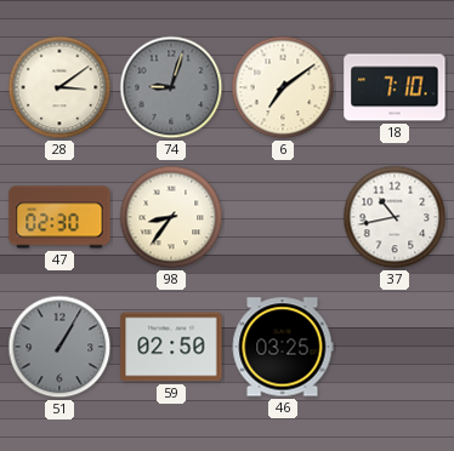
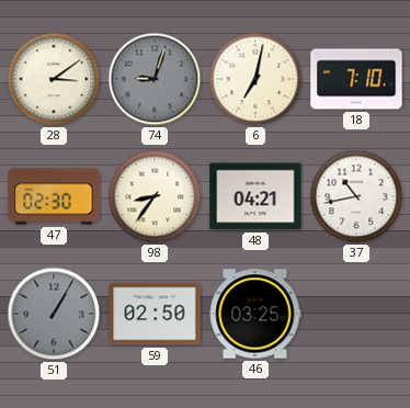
6: 7:09 -> 7:02
48: none -> 04:21
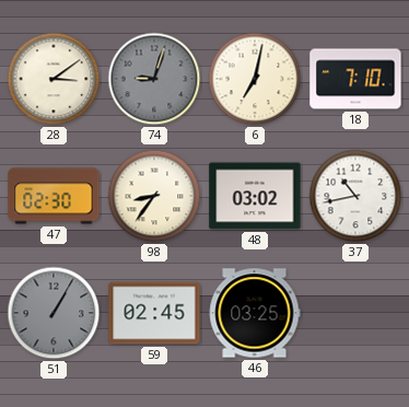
48: 04:21 -> 03:02
59: 02:50 -> 02:45
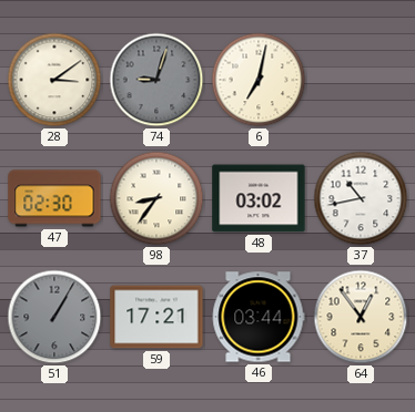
18: 7:10 -> none
59: 02:45 -> 17:21
46: 03:25 -> 03:44
64: none -> 12:54
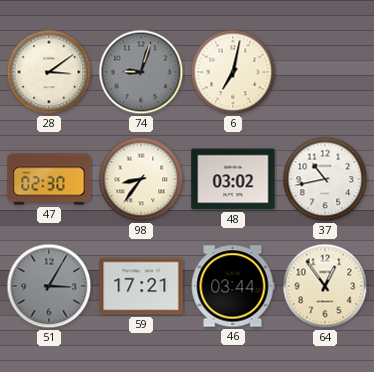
51: 1:05 -> 3:05
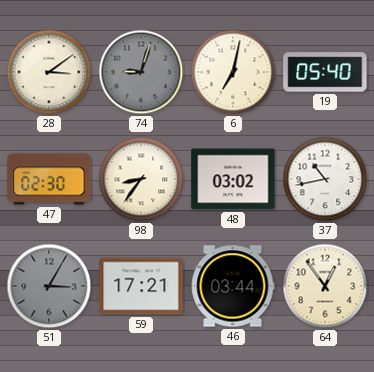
19: none -> 05:40
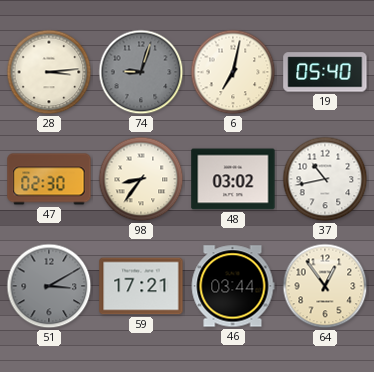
28: 3:09 -> 3:14
51: 3:05 -> 3:10
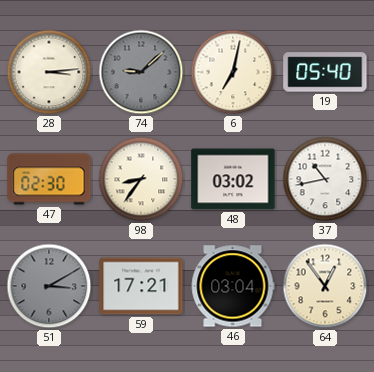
74: 9:03 -> 9:08
46: 03:44 -> 03:04
